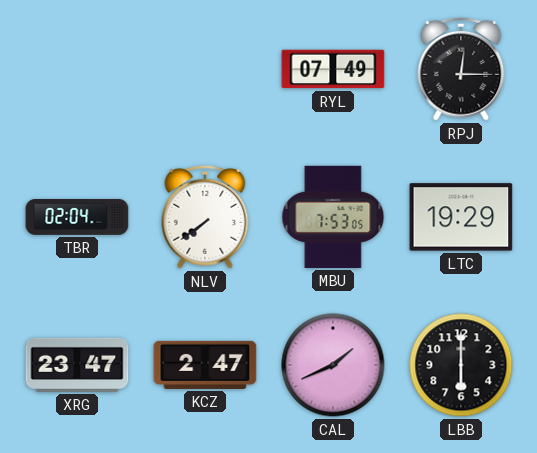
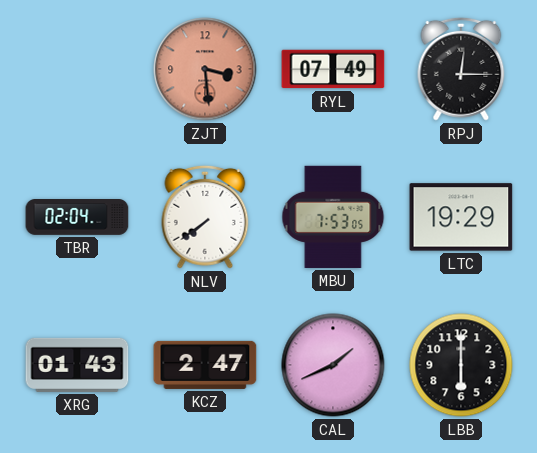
ZJT: none -> 3:29
XRG: 23:47 -> 01:43
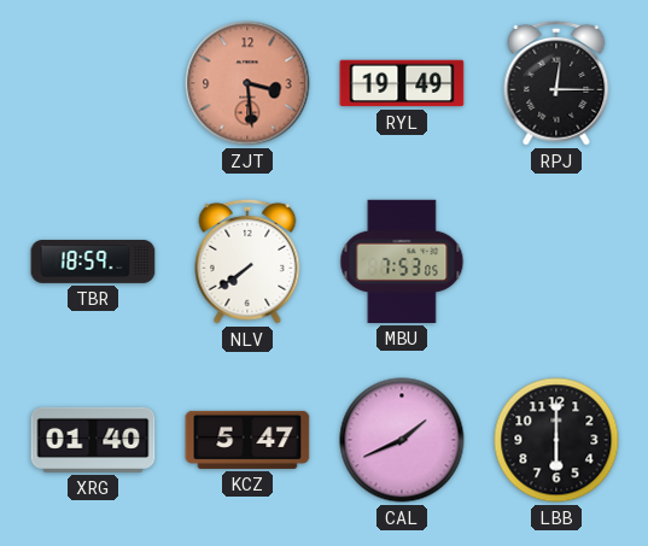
RYL: 07:49 -> 19:49
TBR: 02:04 -> 18:59
LTC: 19:29 -> none
XRG: 01:43 -> 01:40
KCZ: 2:47 -> 5:47
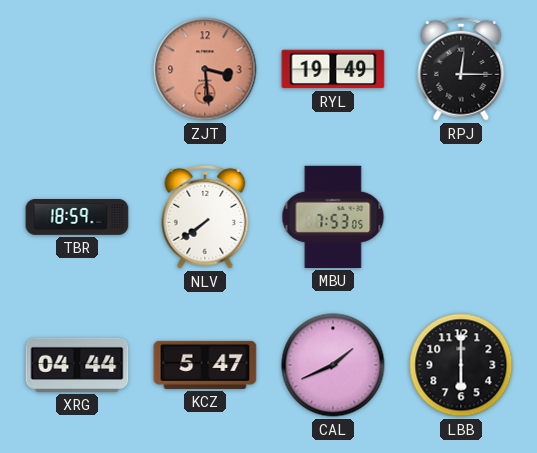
XRG: 01:40 -> 04:44
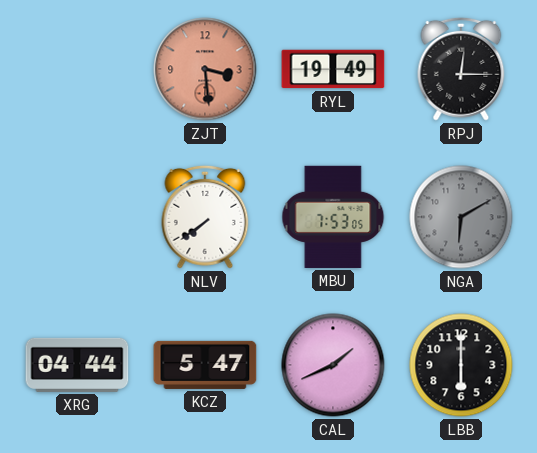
TBR: 18:59 -> none
NGA: none -> 6:10
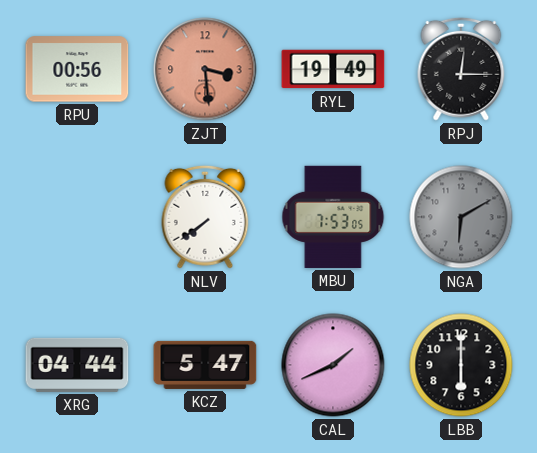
RPU: none -> 00:56
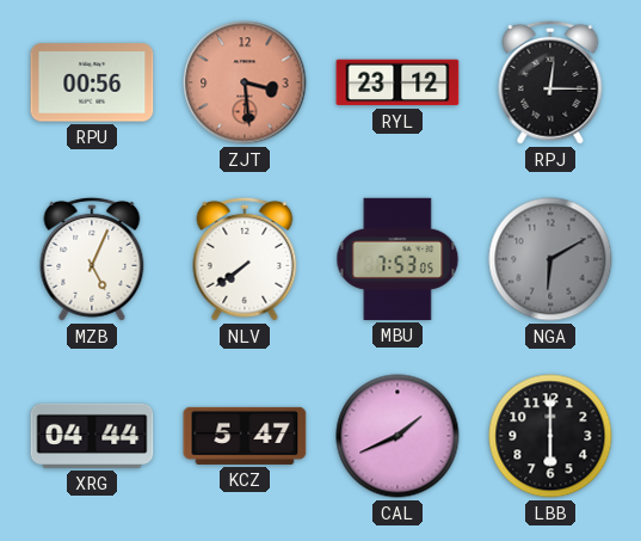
RYL: 19:49 -> 23:12
MZB: none -> 5:04
